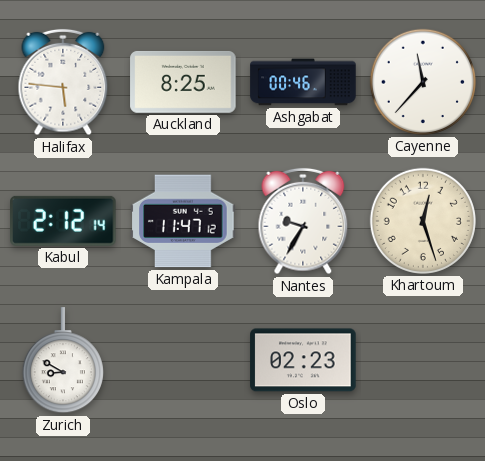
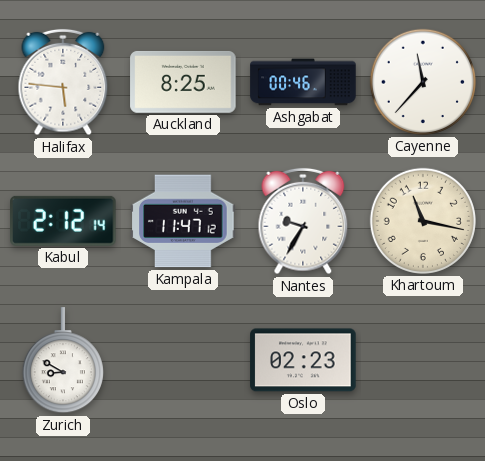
Khartoum: 12:27 -> 11:17
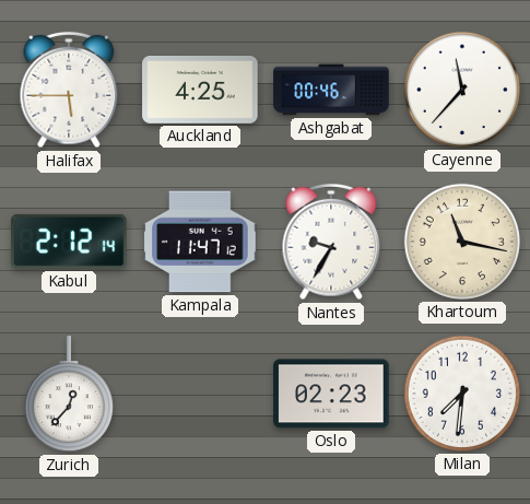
Halifax: 5:46 -> 5:45
Auckland: 8:25 -> 4:25
Zurich: 8:50 -> 12:37
Milan: none -> 7:31
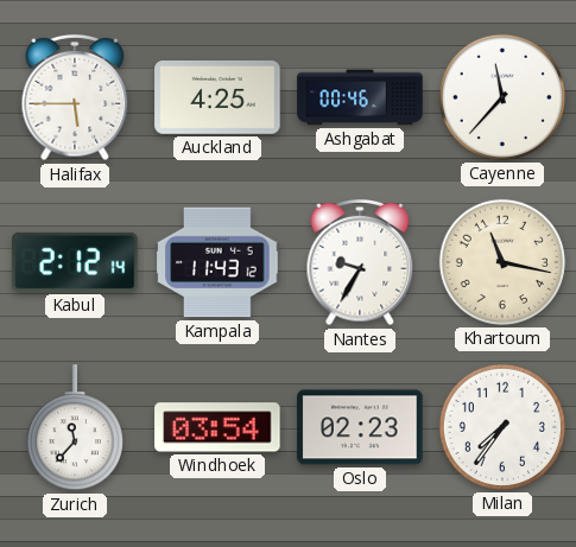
Kampala: 11:47 -> 11:43
Zurich: 12:37 -> 11:37
Windhoek: none -> 03:54
Milan: 7:31 -> 7:36
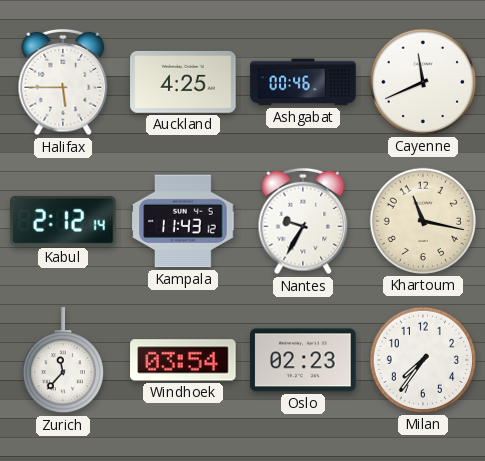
Cayenne: 11:37 -> 11:41
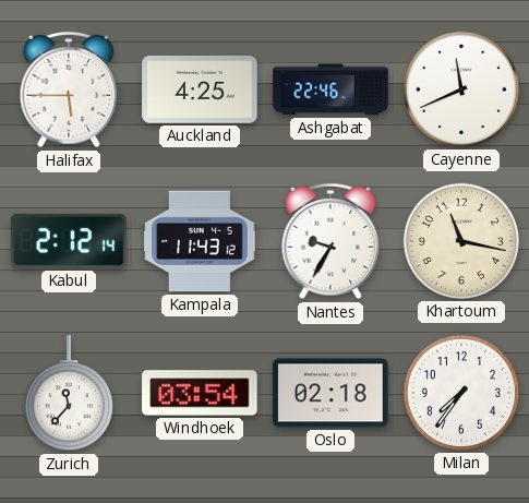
Ashgabat: 00:46 -> 22:46
Oslo: 02:23 -> 02:18
